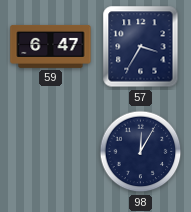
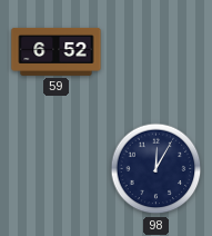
59: 6:47 -> 6:52
57: 3:35 -> none
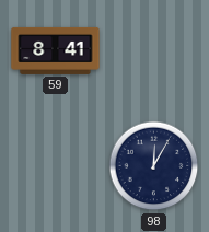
59: 6:52 -> 8:41
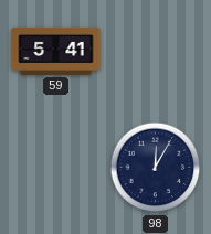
59: 8:41 -> 5:41
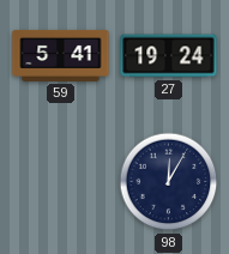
27: none -> 19:24
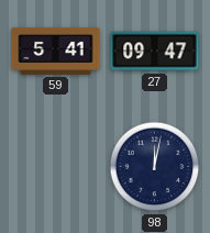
27: 19:24 -> 09:47
98: 12:05 -> 12:02
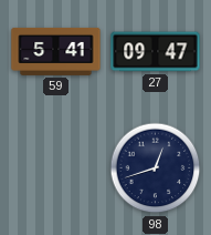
98: 12:02 -> 12:42
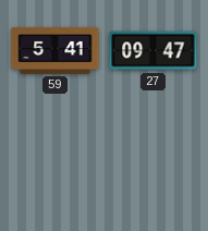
98: 12:42 -> none
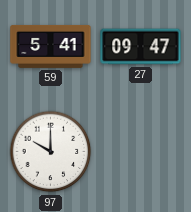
97: none -> 10:00
